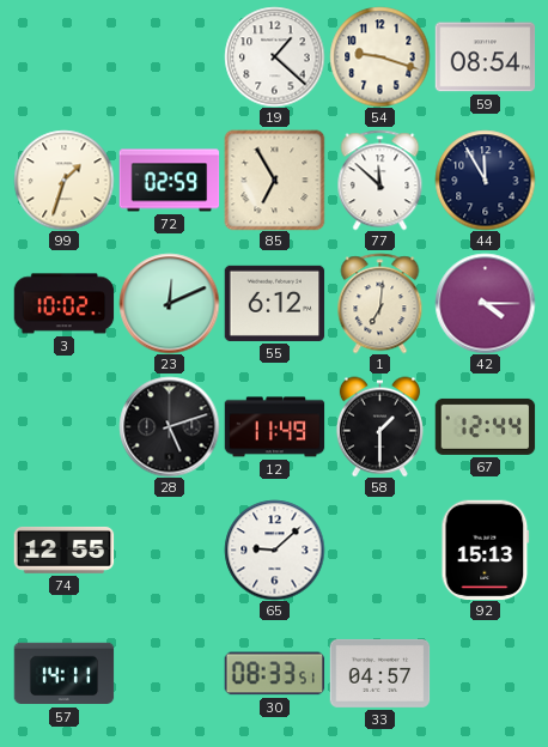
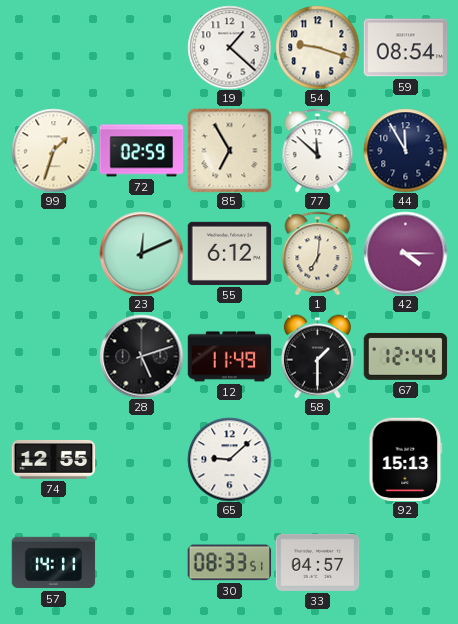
3: 10:02 -> none
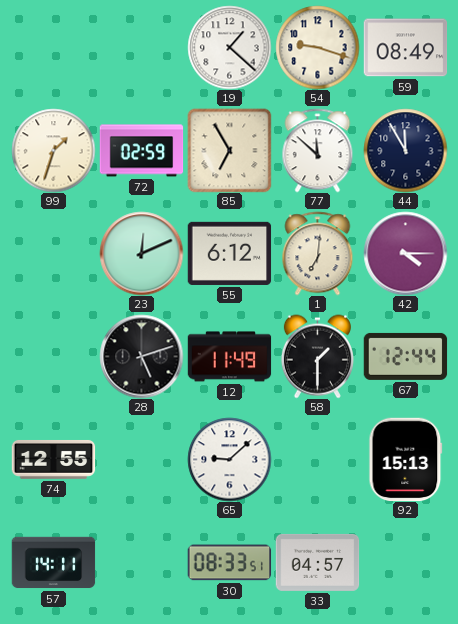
59: 08:54 -> 08:49
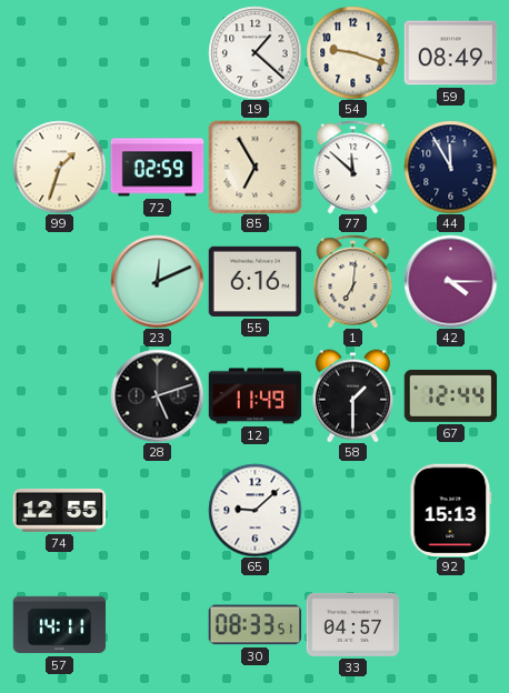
55: 6:12 -> 6:16
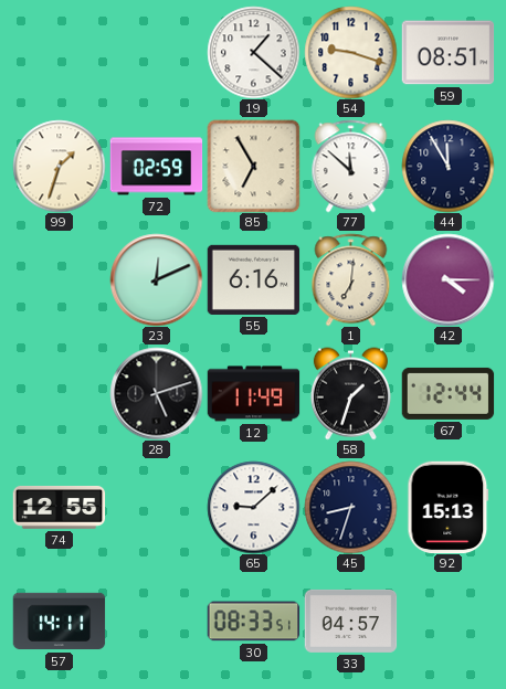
59: 08:49 -> 08:51
58: 1:30 -> 1:33
45: none -> 8:33
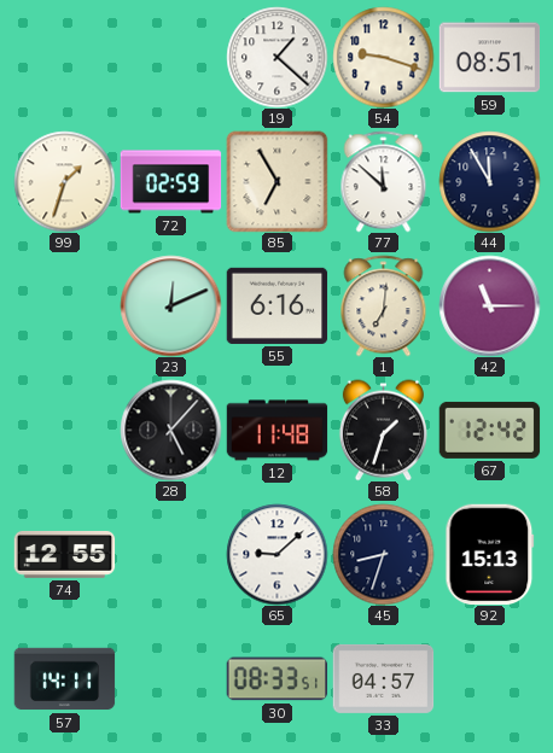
42: 4:15 -> 11:15
28: 5:12 -> 5:07
12: 11:49 -> 11:48
67: 12:44 -> 12:42
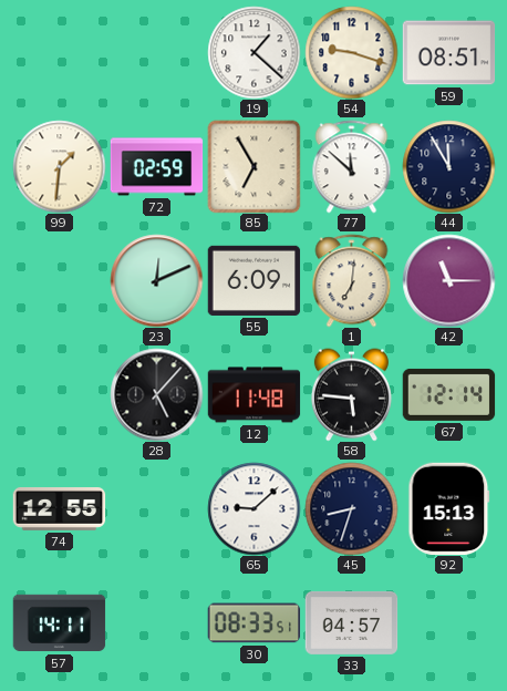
99: 1:33 -> 1:31
55: 6:16 -> 6:09
58: 1:33 -> 5:46
67: 12:42 -> 12:14
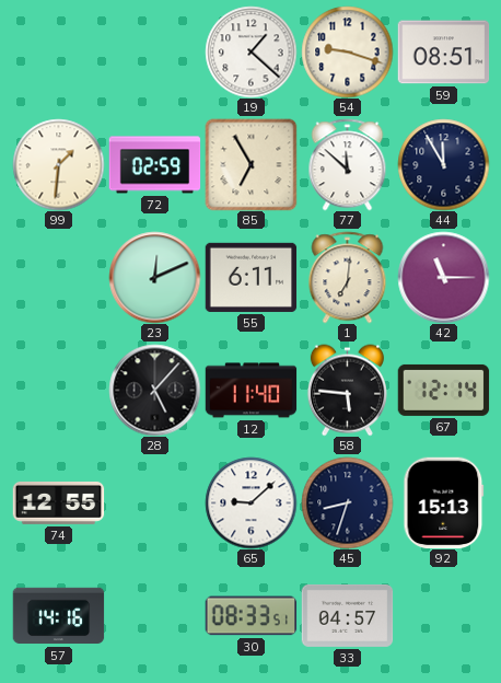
55: 6:09 -> 6:11
12: 11:48 -> 11:40
57: 14:11 -> 14:16
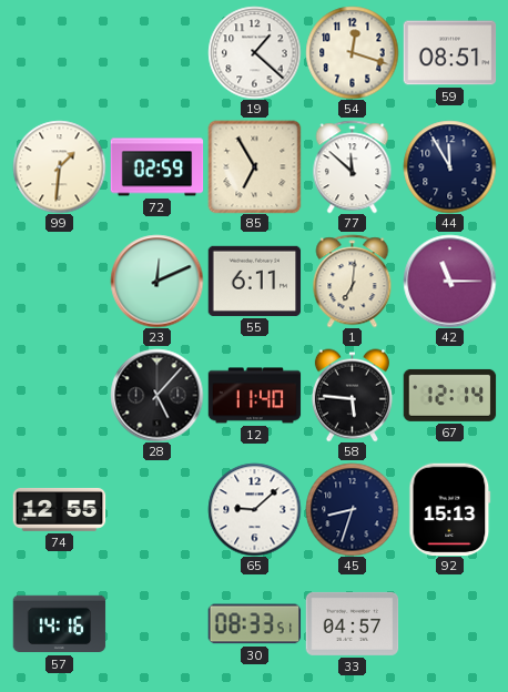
54: 9:18 -> 12:18
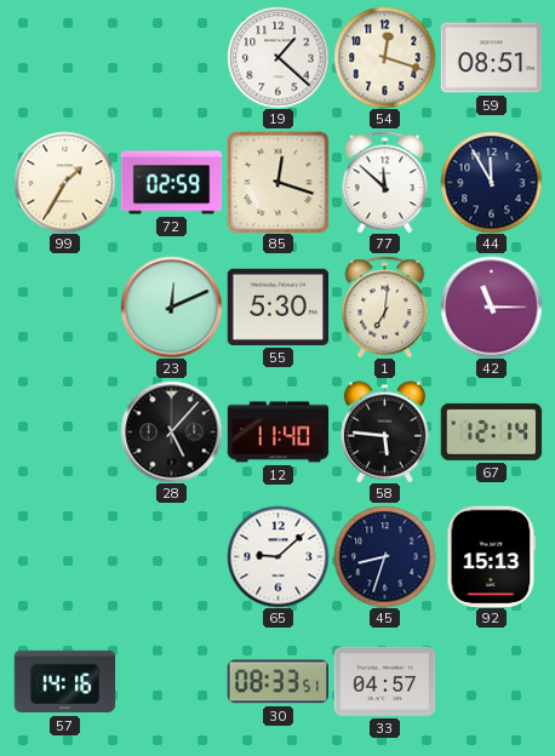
99: 1:31 -> 1:35
85: 6:55 -> 12:18
55: 6:11 -> 5:30
74: 12:55 -> none
